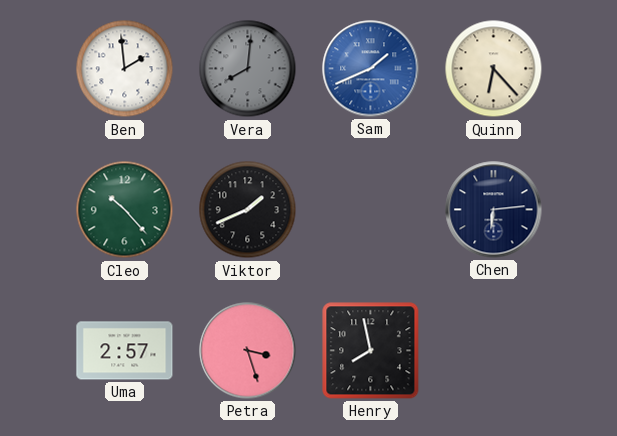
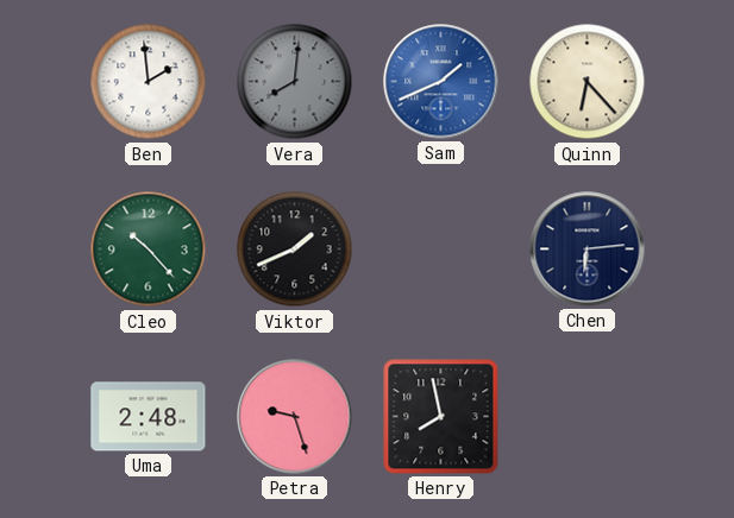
Uma: 2:57 -> 2:48
Petra: 3:27 -> 9:27
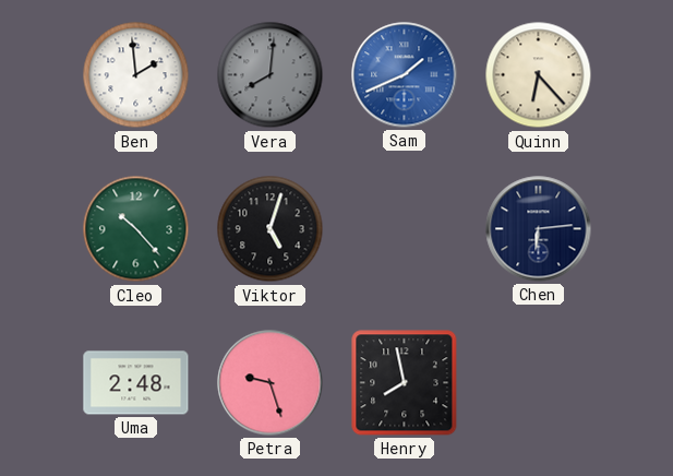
Viktor: 1:41 -> 5:03
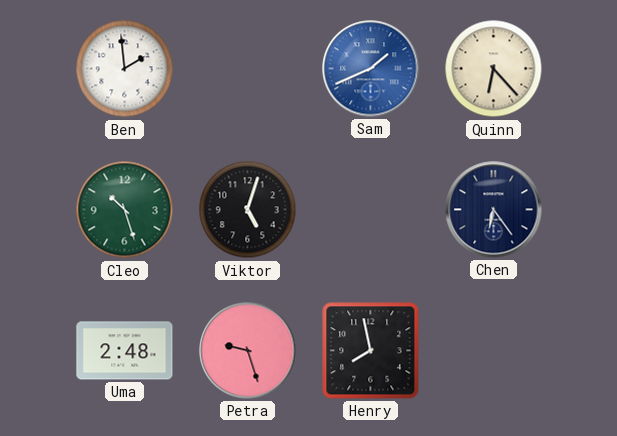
Vera: 8:01 -> none
Cleo: 10:23 -> 10:27
Chen: 6:14 -> 6:24
